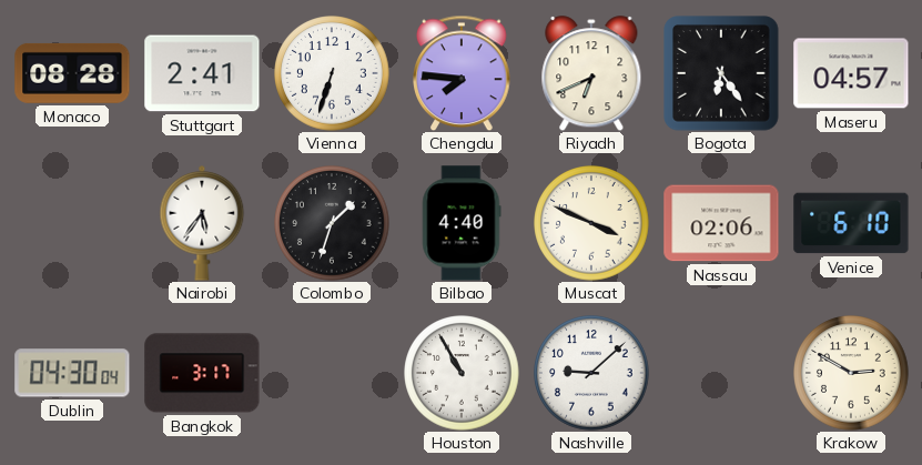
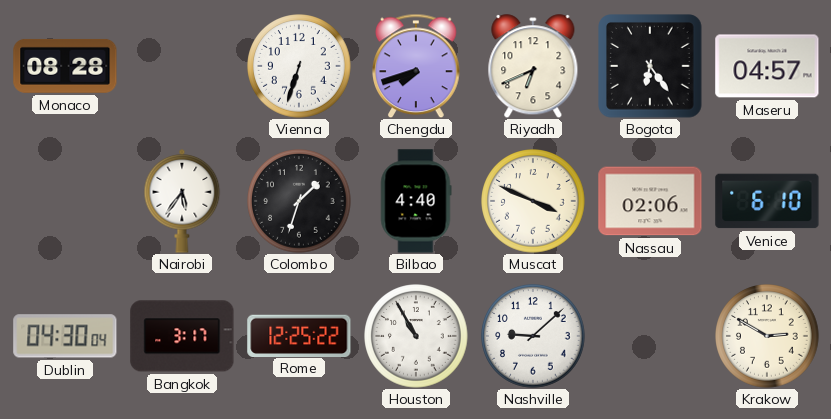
Stuttgart: 2:41 -> none
Chengdu: 7:46 -> 7:42
Rome: none -> 12:25
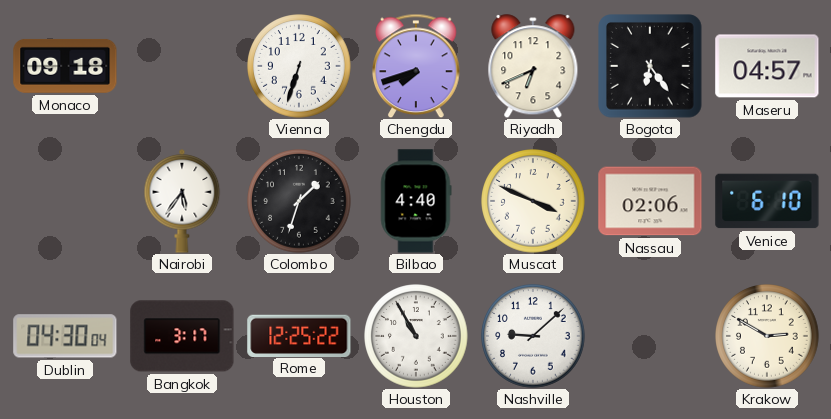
Monaco: 08:28 -> 09:18
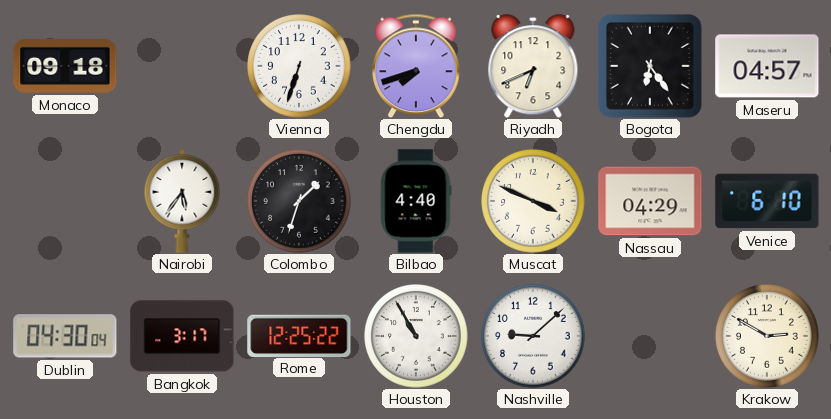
Nassau: 02:06 -> 04:29
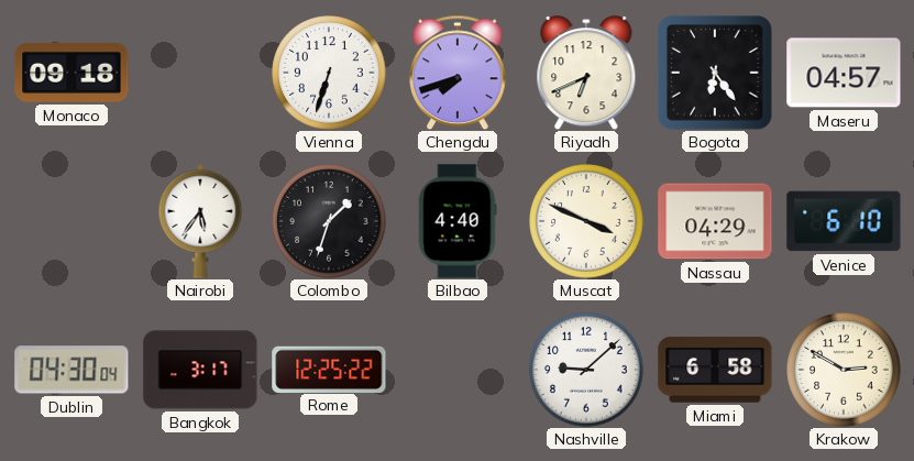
Houston: 10:55 -> none
Miami: none -> 6:58
